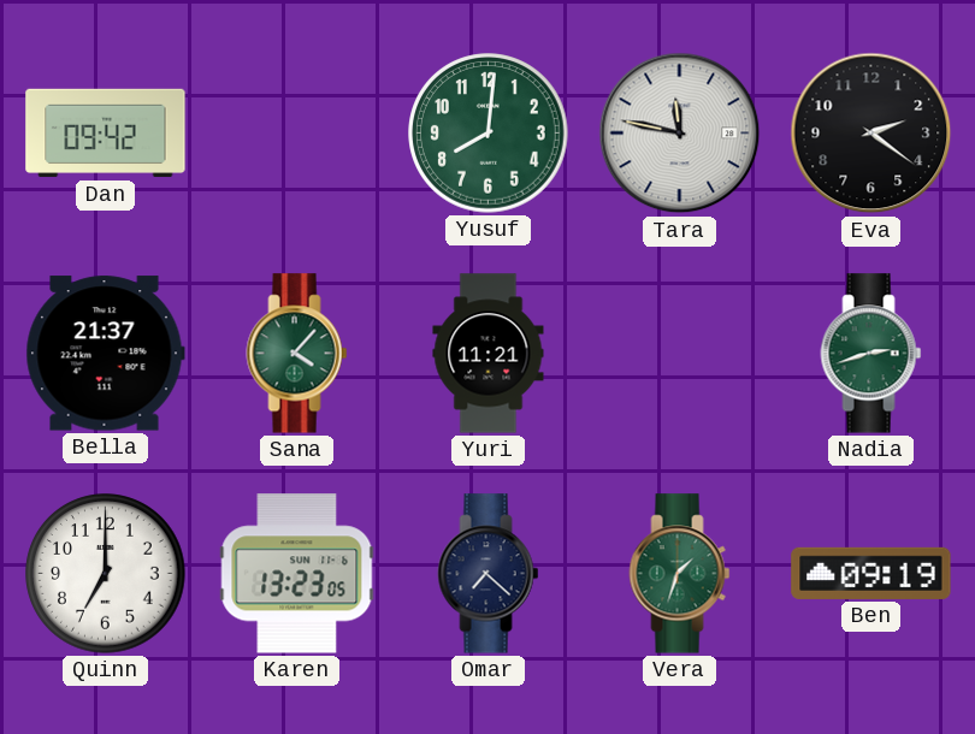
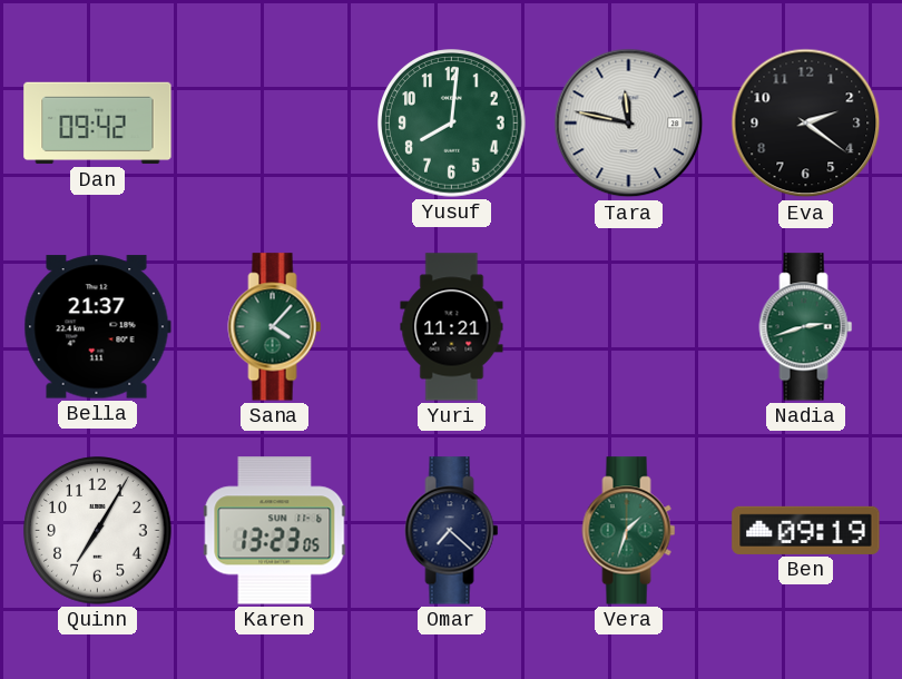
Quinn: 7:00 -> 7:05
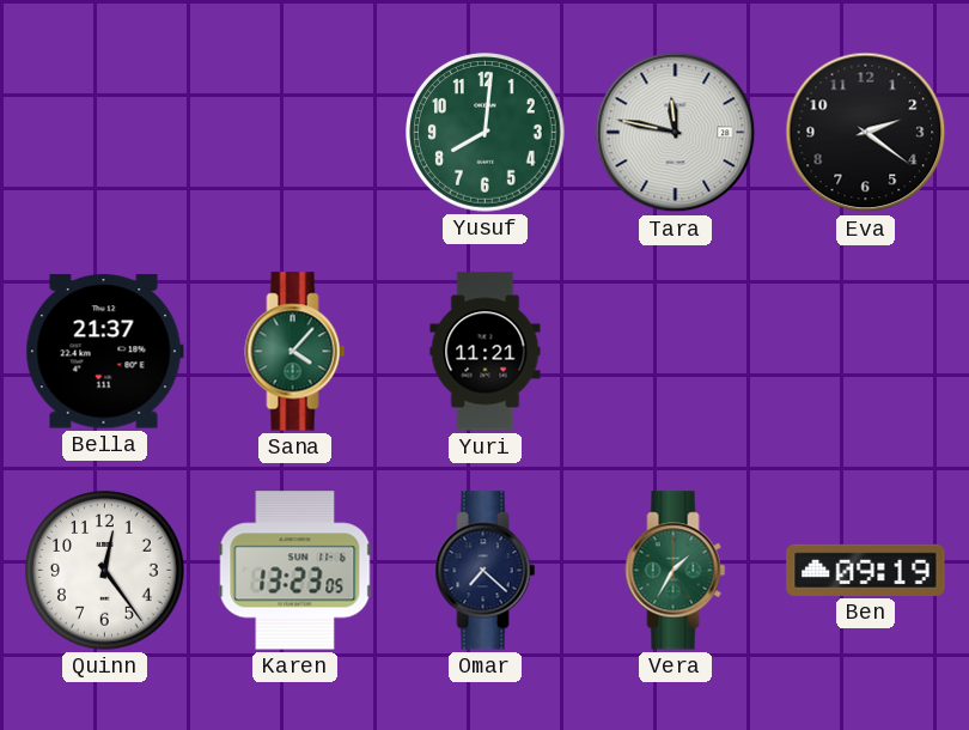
Dan: 09:42 -> none
Nadia: 2:42 -> none
Quinn: 7:05 -> 12:24
Vera: 1:33 -> 1:35
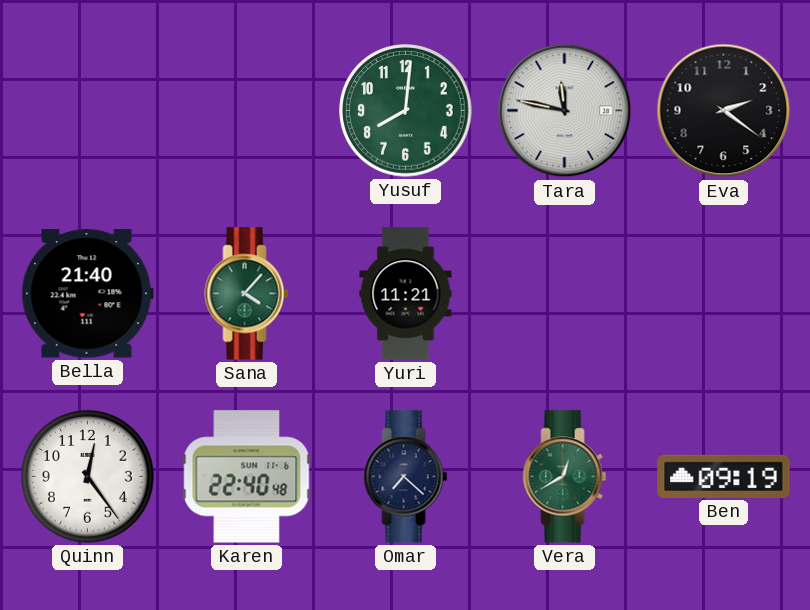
Bella: 21:37 -> 21:40
Karen: 13:23 -> 22:40
Vera: 1:35 -> 12:40
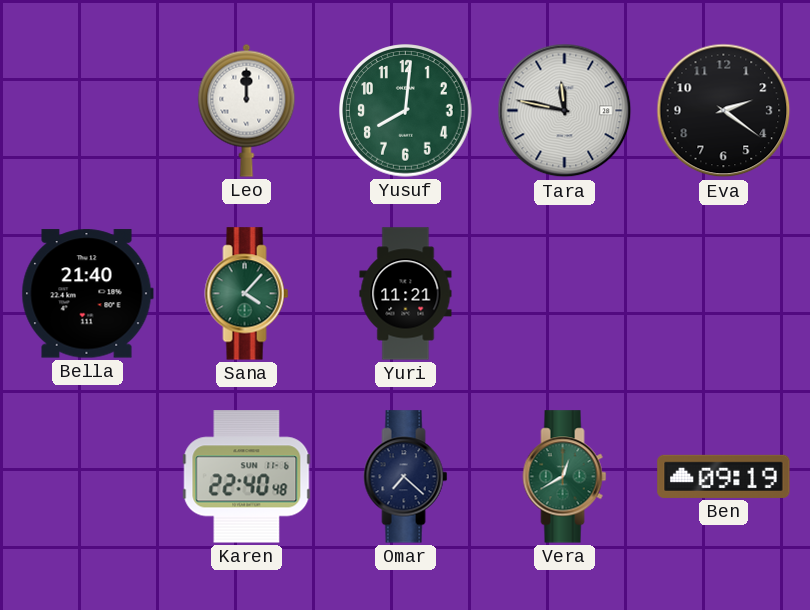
Leo: none -> 12:00
Quinn: 12:24 -> none
